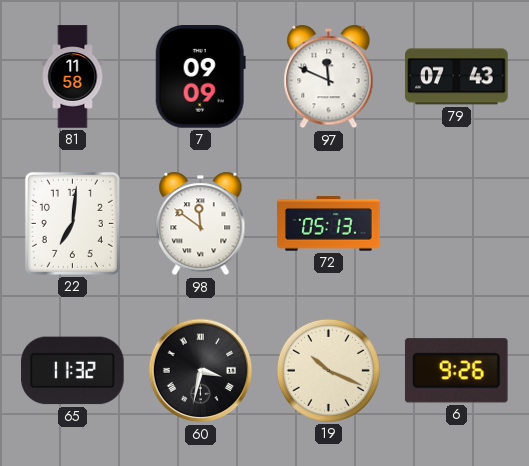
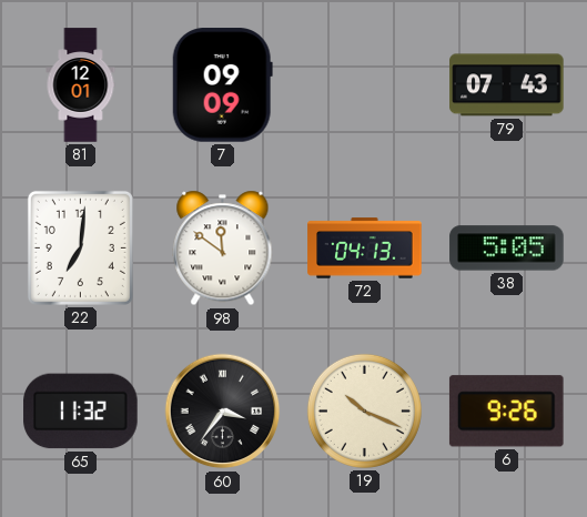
81: 11:58 -> 12:01
97: 11:49 -> none
72: 05:13 -> 04:13
38: none -> 5:05
60: 3:32 -> 3:36
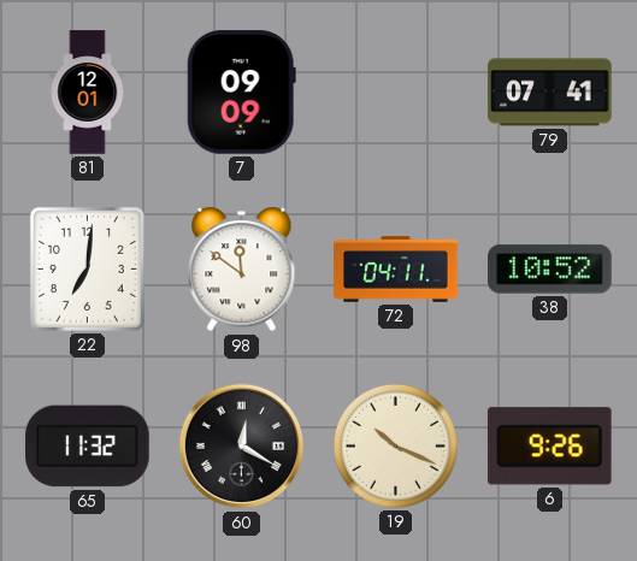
79: 07:43 -> 07:41
72: 04:13 -> 04:11
38: 5:05 -> 10:52
60: 3:36 -> 12:20
